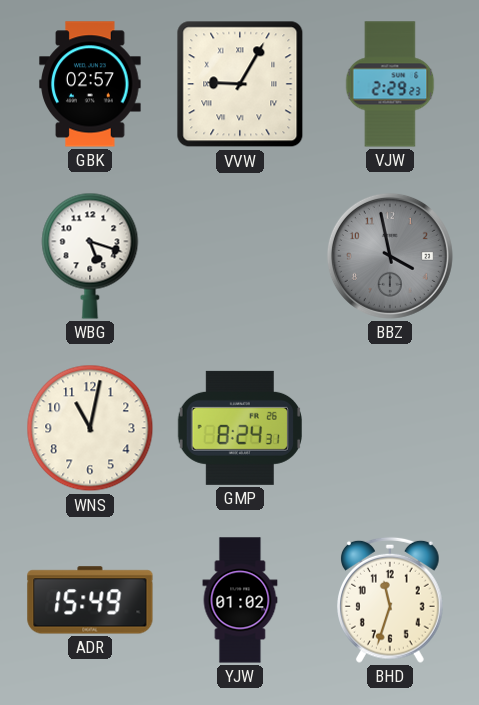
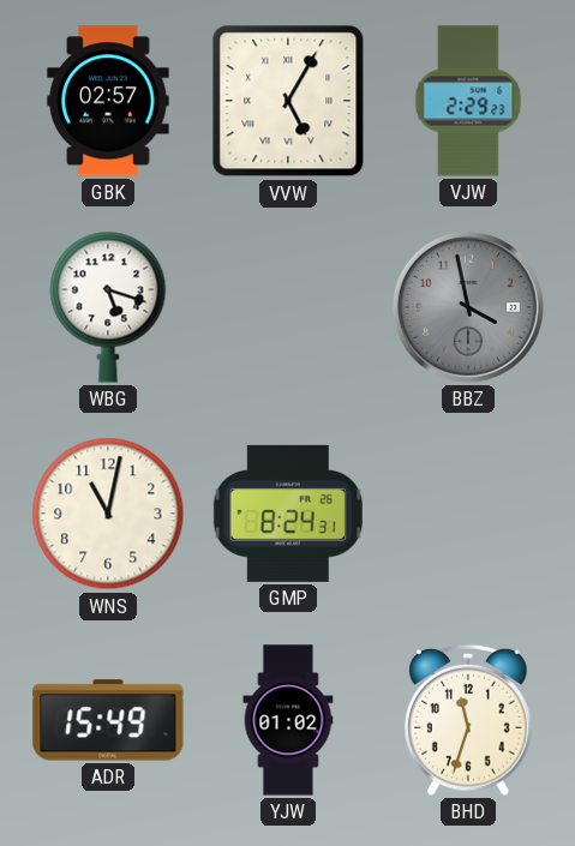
VVW: 9:05 -> 5:05
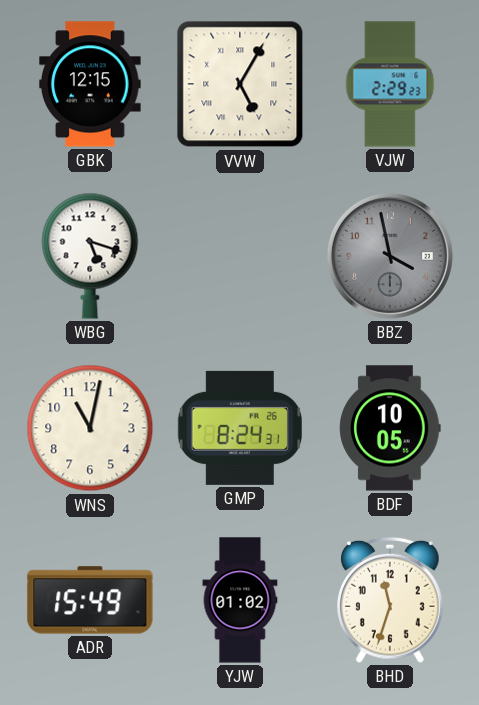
GBK: 02:57 -> 12:15
BDF: none -> 10:05
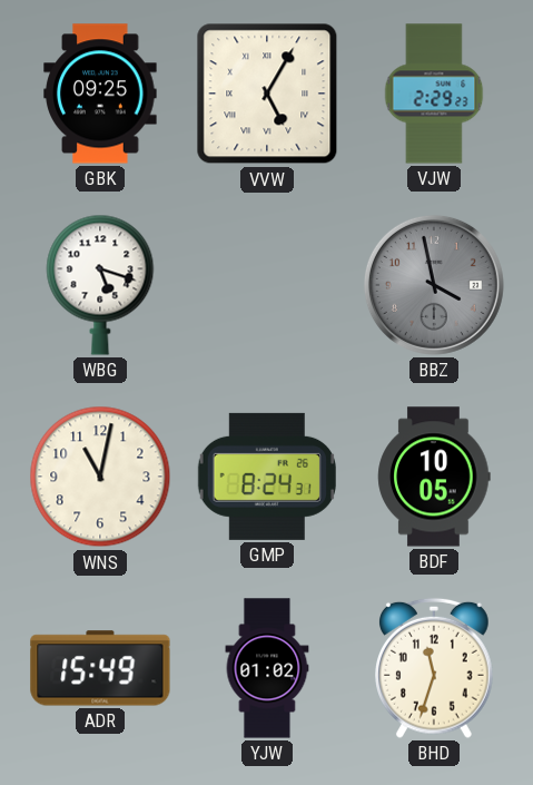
GBK: 12:15 -> 09:25
